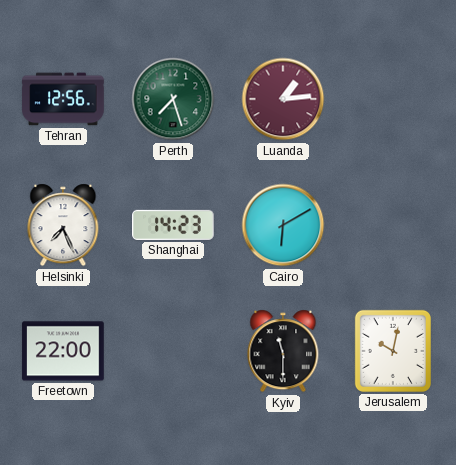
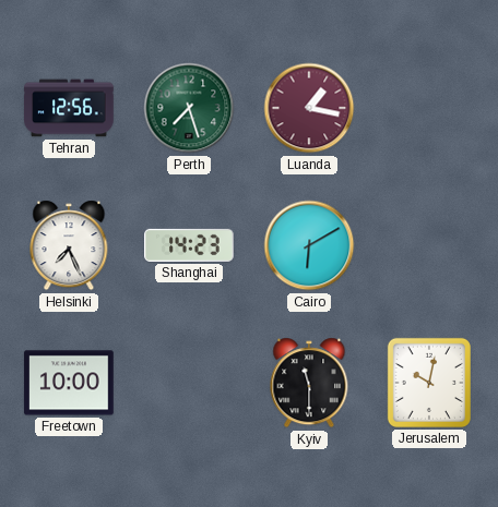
Luanda: 1:14 -> 1:17
Freetown: 22:00 -> 10:00
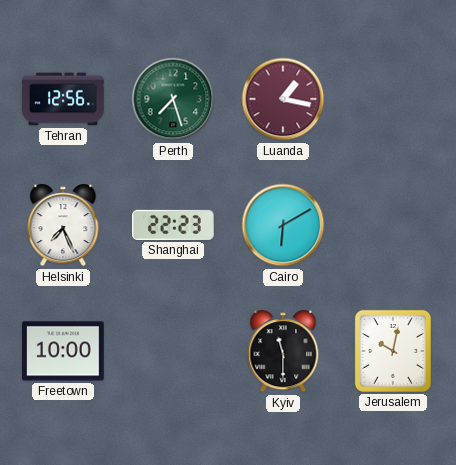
Shanghai: 14:23 -> 22:23
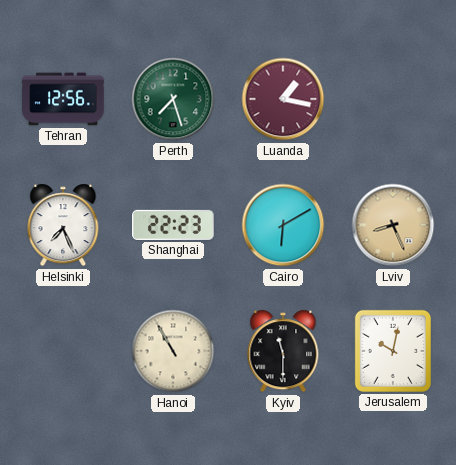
Lviv: none -> 8:26
Freetown: 10:00 -> none
Hanoi: none -> 10:55
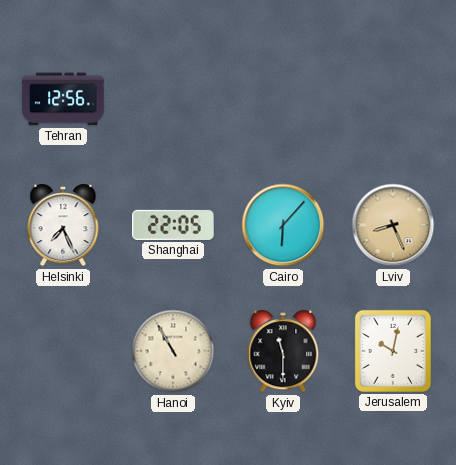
Perth: 7:27 -> none
Luanda: 1:17 -> none
Shanghai: 22:23 -> 22:05
Cairo: 6:10 -> 6:07
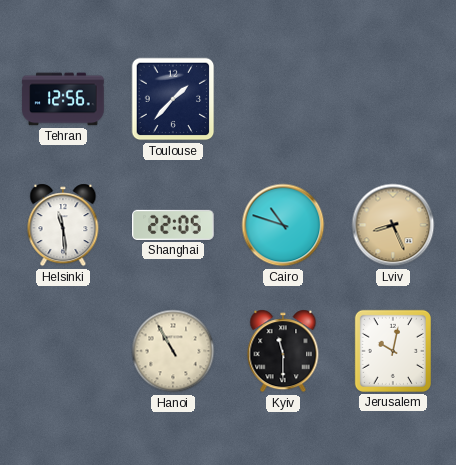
Toulouse: none -> 1:37
Helsinki: 7:26 -> 11:29
Cairo: 6:07 -> 10:48
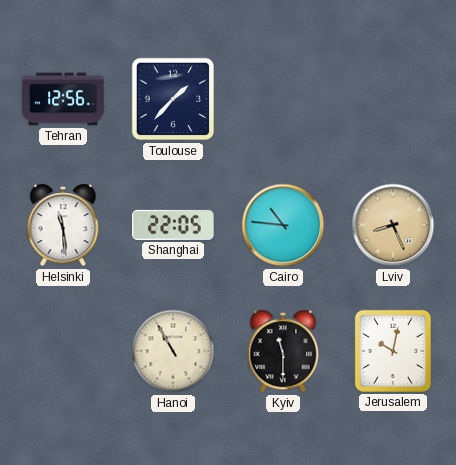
Cairo: 10:48 -> 10:46
